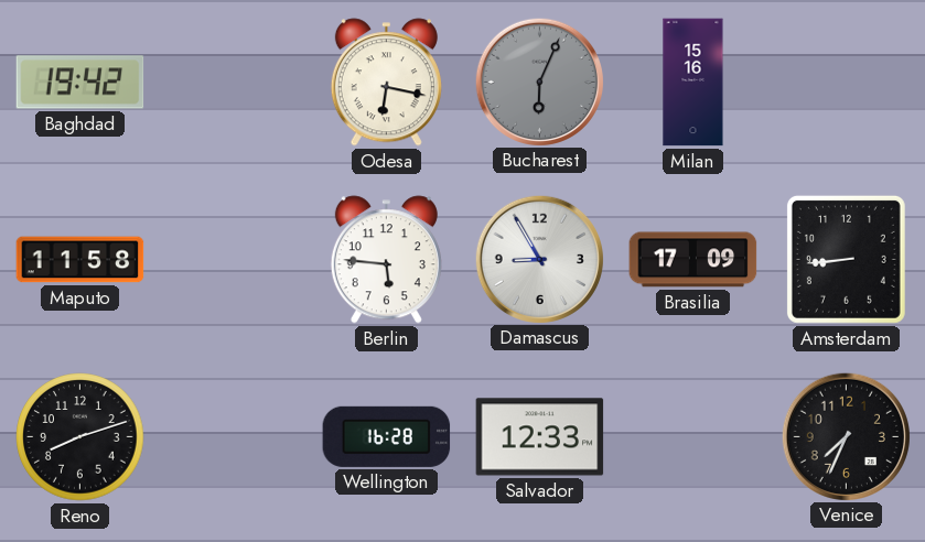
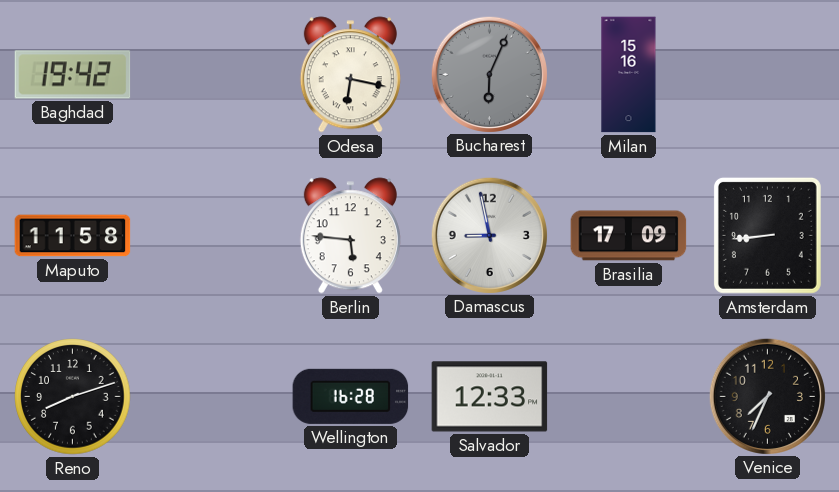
Damascus: 8:55 -> 8:58
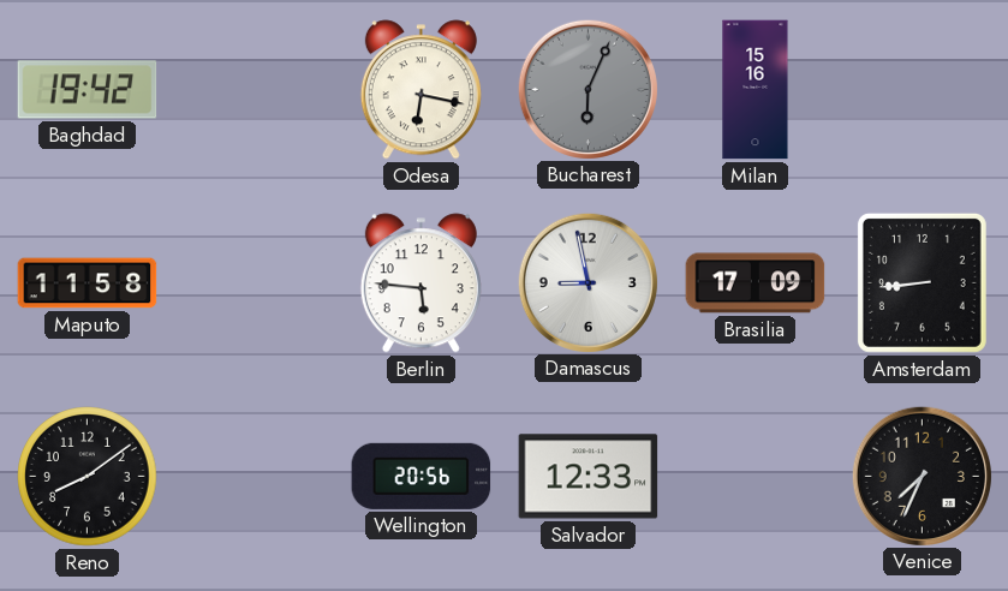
Reno: 8:12 -> 8:09
Wellington: 16:28 -> 20:56
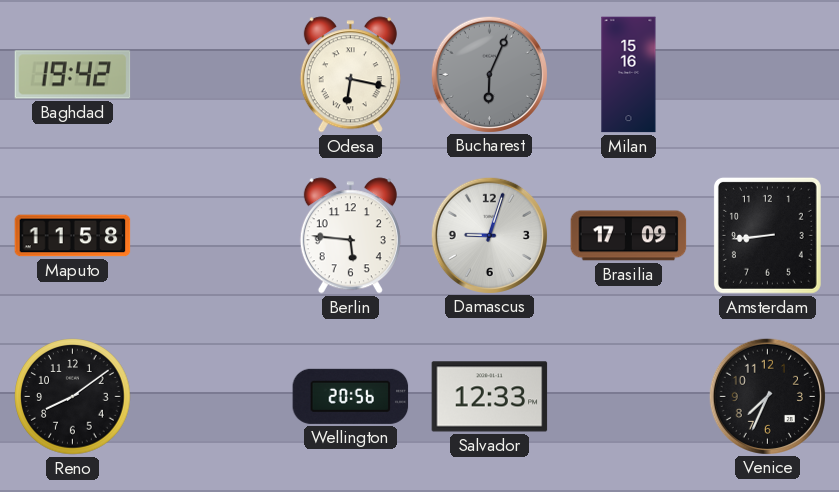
Damascus: 8:58 -> 9:03
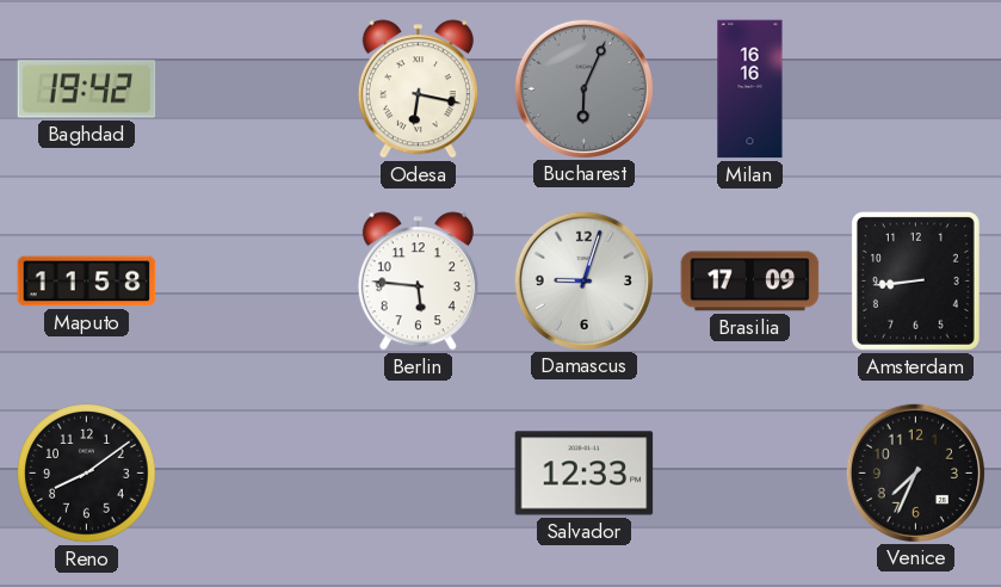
Milan: 15:16 -> 16:16
Wellington: 20:56 -> none
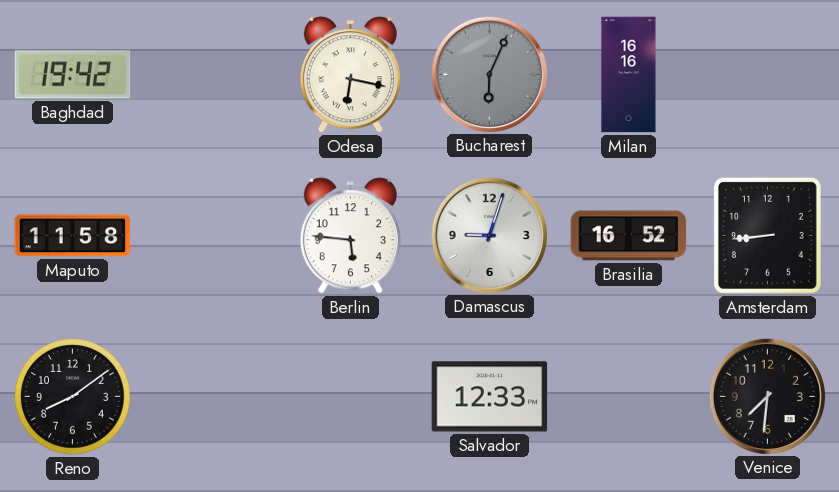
Brasilia: 17:09 -> 16:52
Venice: 7:34 -> 7:31
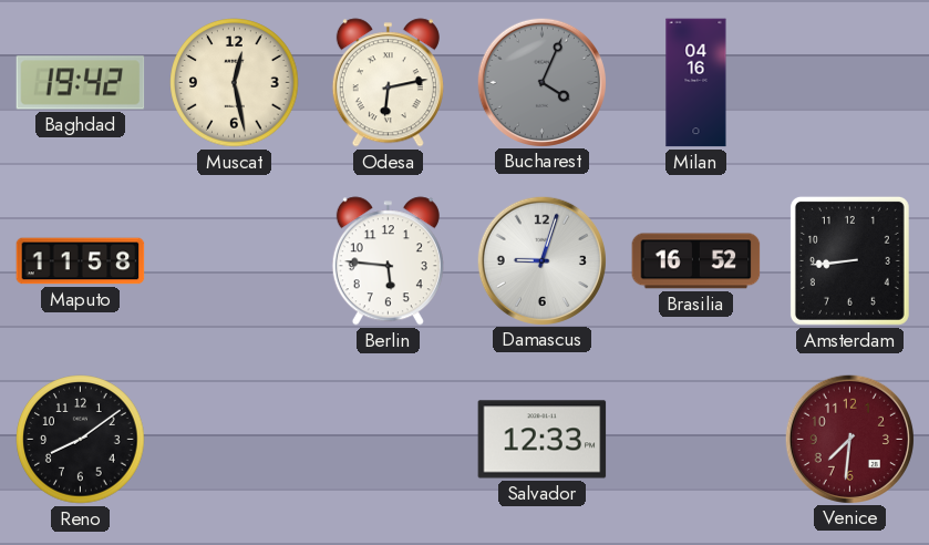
Muscat: none -> 12:28
Odesa: 6:17 -> 6:13
Bucharest: 6:04 -> 4:04
Milan: 16:16 -> 04:16
Venice dial: black -> burgundy
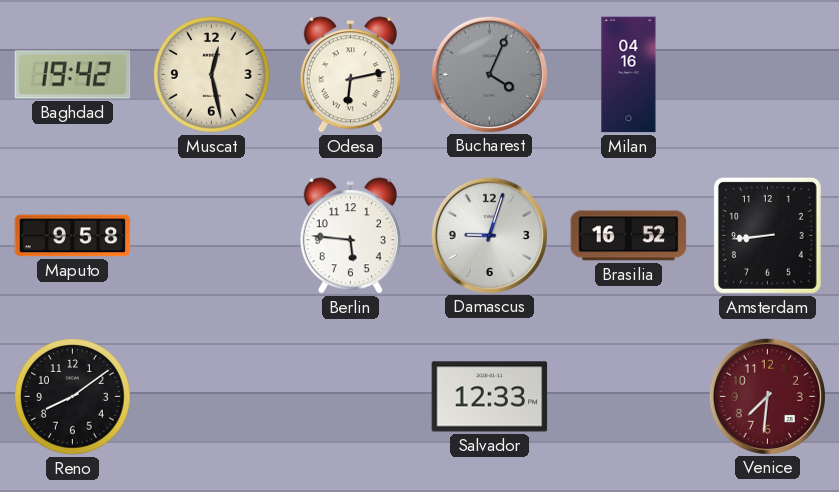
Maputo: 11:58 -> 9:58
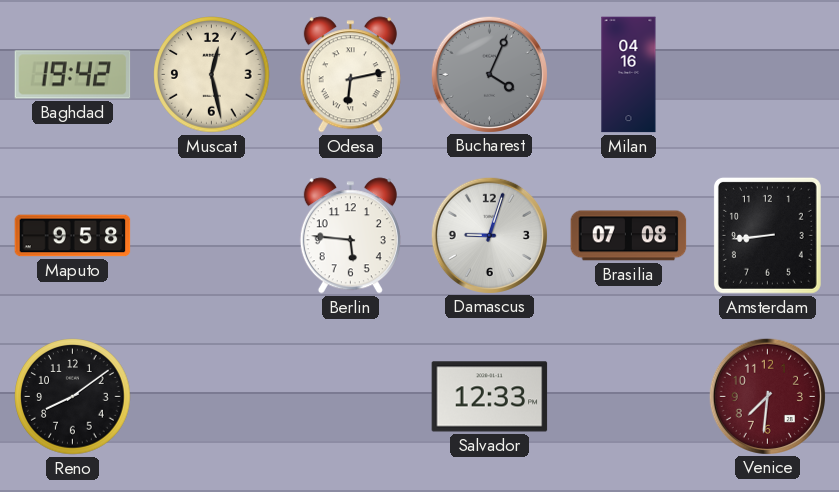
Brasilia: 16:52 -> 07:08
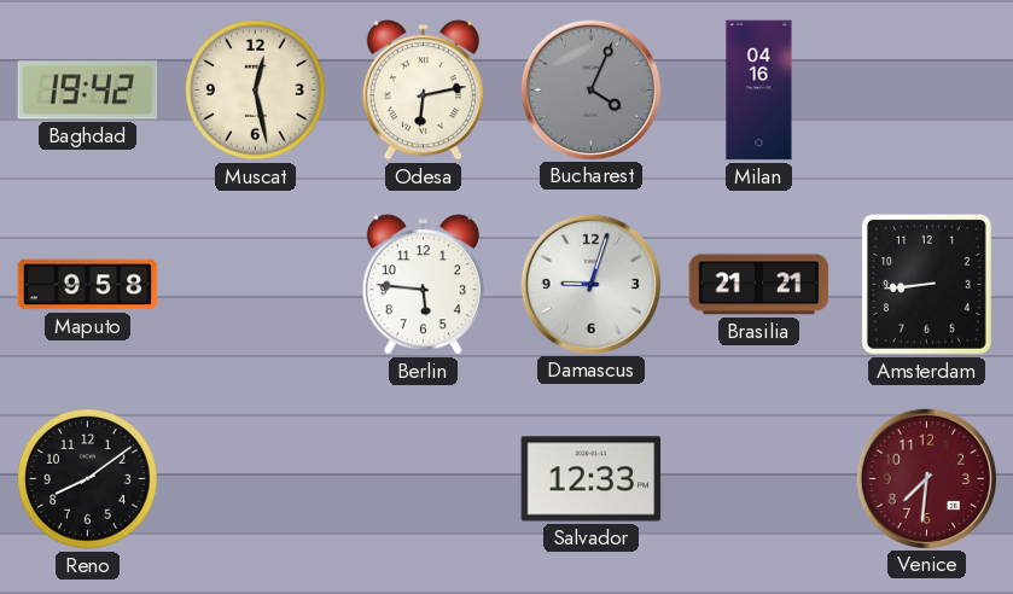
Brasilia: 07:08 -> 21:21
